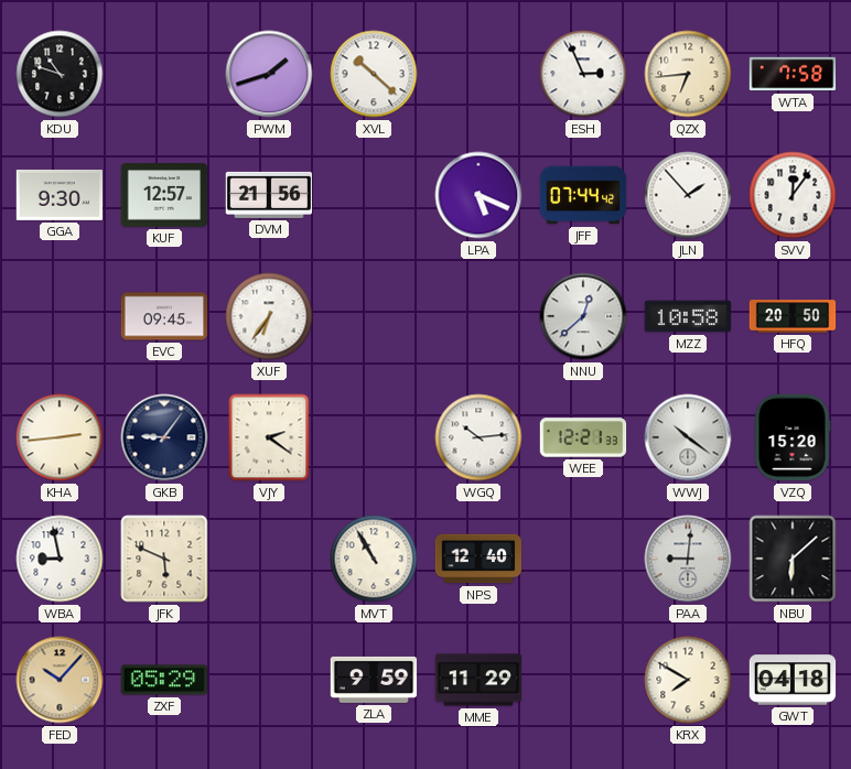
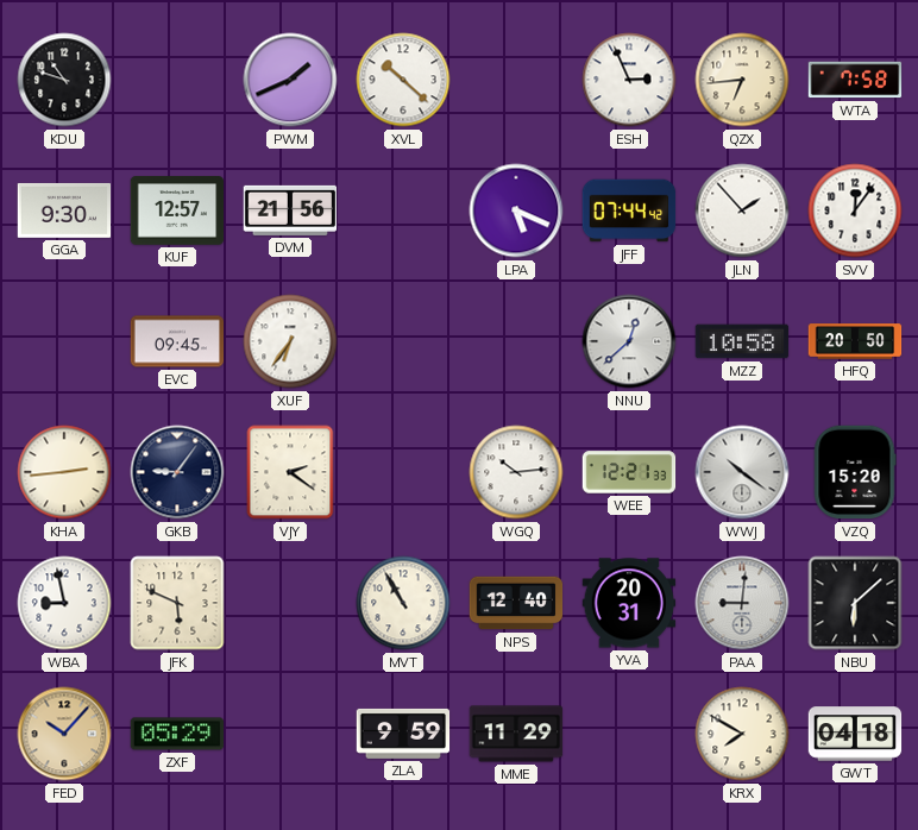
PWM: 1:42 -> 1:41
YVA: none -> 20:31
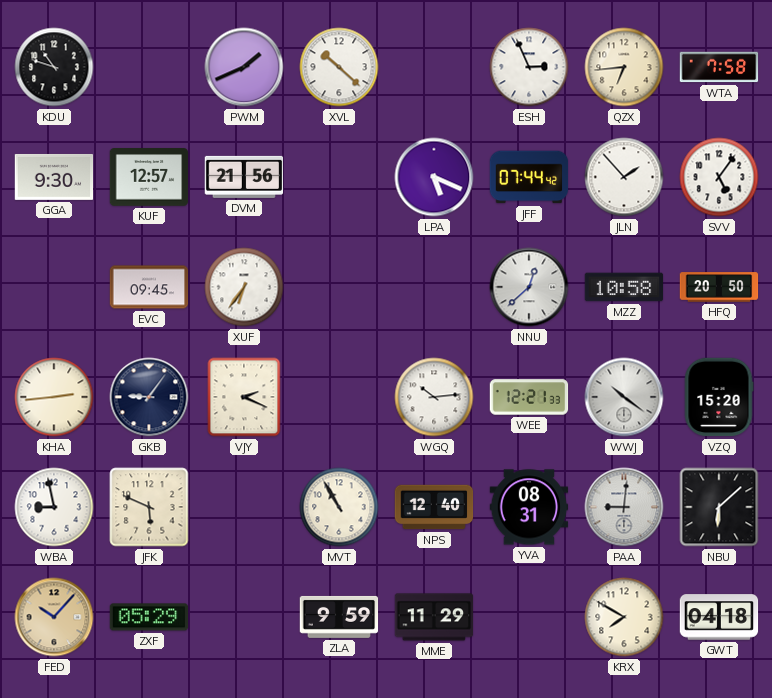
SVV: 12:06 -> 5:06
VJY: 2:21 -> 2:19
YVA: 20:31 -> 08:31
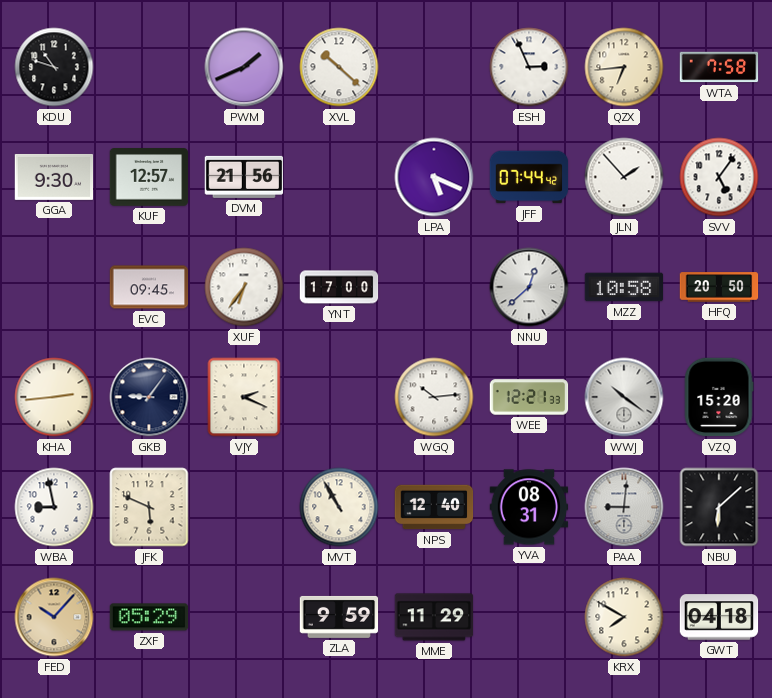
YNT: none -> 17:00
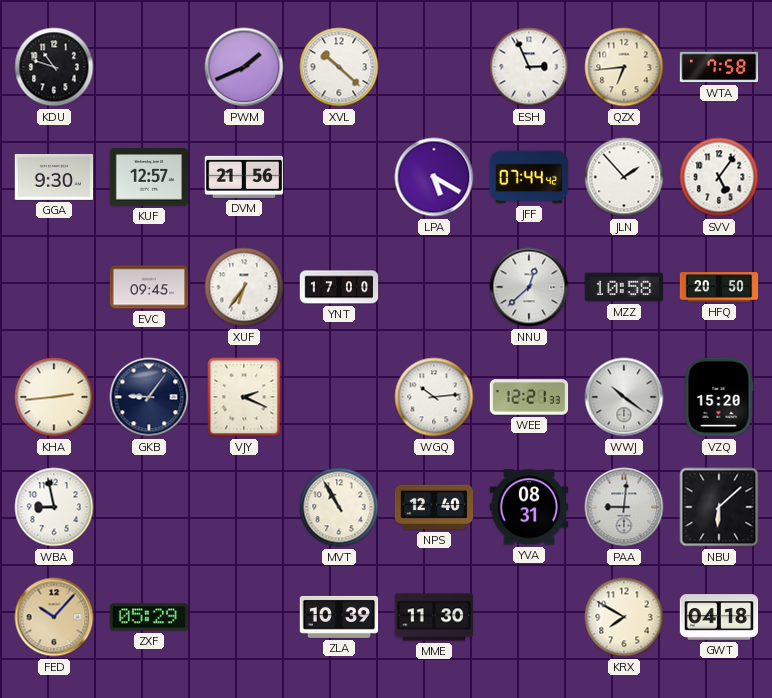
LPA: 5:19 -> 5:20
JFK: 5:49 -> none
ZLA: 9:59 -> 10:39
MME: 11:29 -> 11:30
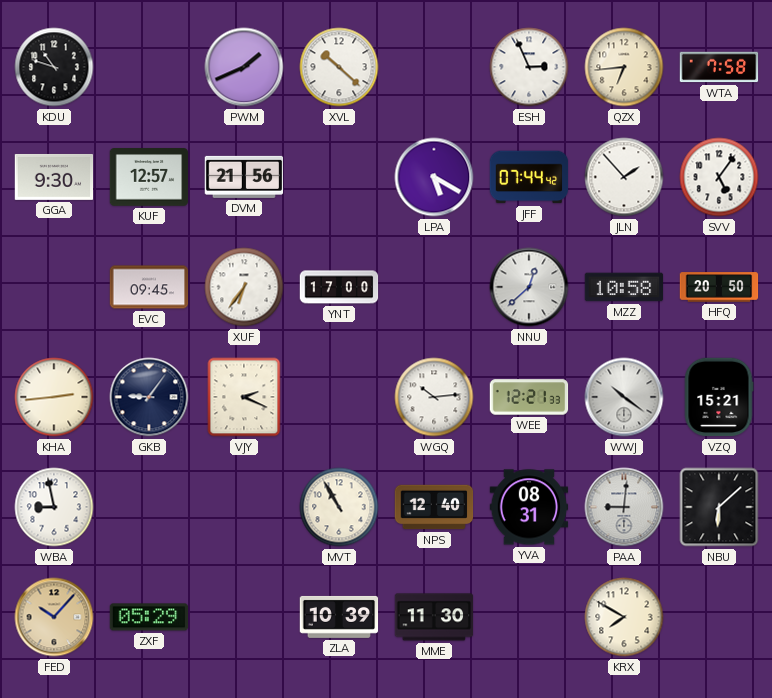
VZQ: 15:20 -> 15:21
GWT: 04:18 -> none
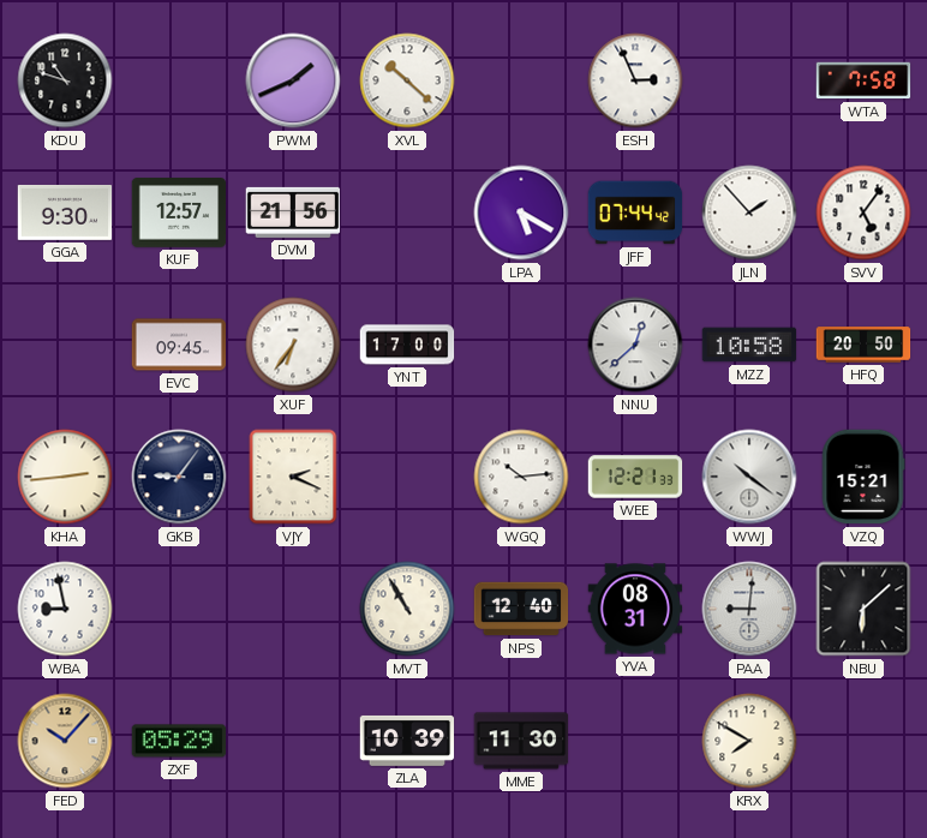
QZX: 6:44 -> none
